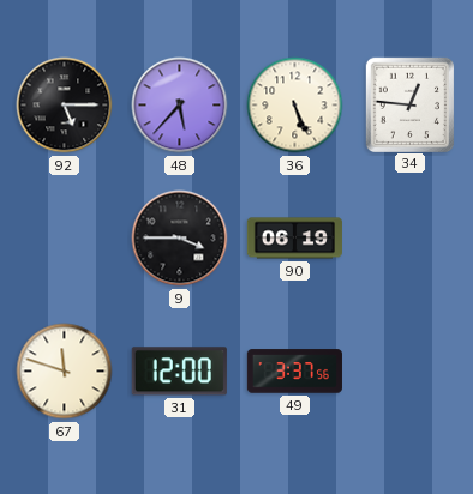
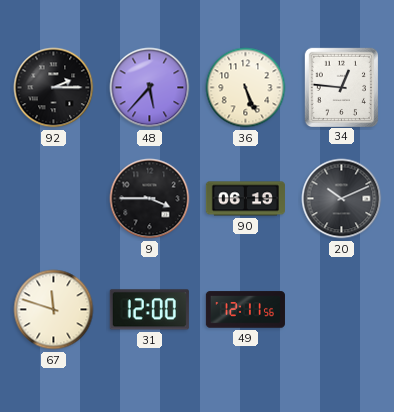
92: 5:15 -> 2:15
20: none -> 10:11
49: 3:37 -> 12:11
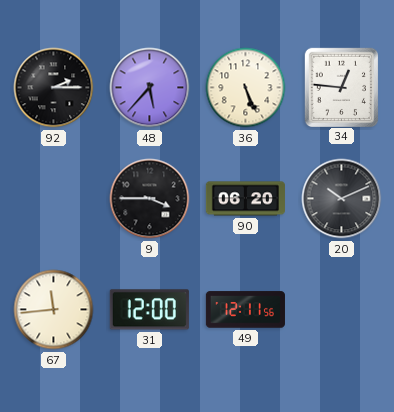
90: 06:19 -> 06:20
67: 11:48 -> 11:44
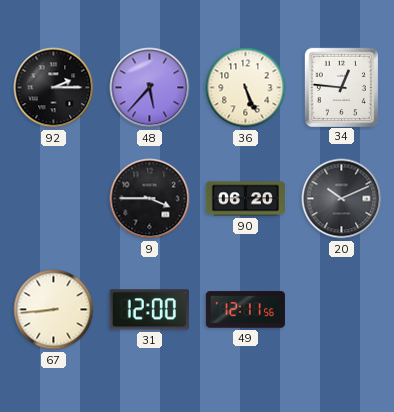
67: 11:44 -> 8:44
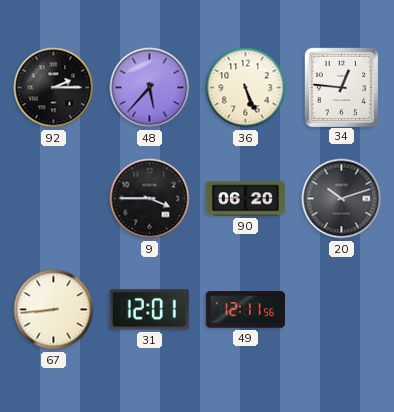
20: 10:11 -> 10:12
31: 12:00 -> 12:01
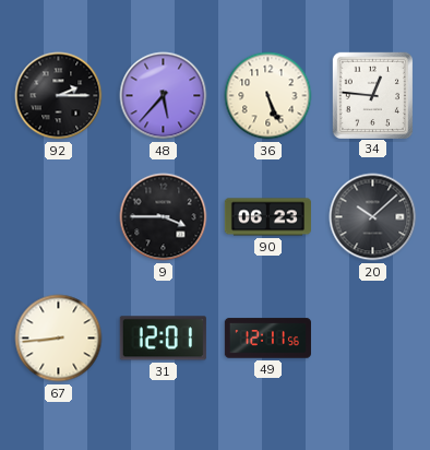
90: 06:20 -> 06:23
20: 10:12 -> 10:08
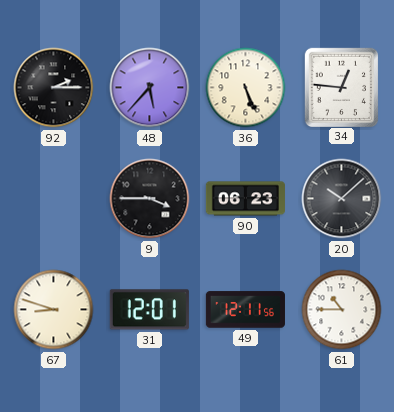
67: 8:44 -> 8:48
61: none -> 10:45
